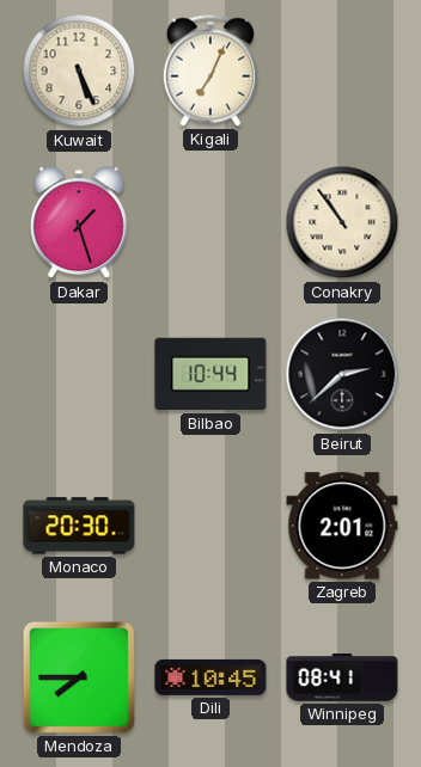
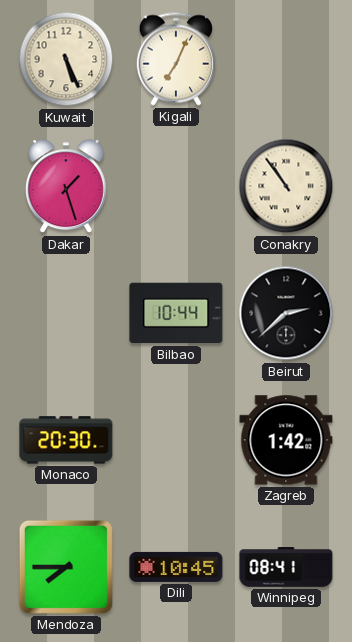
Zagreb: 2:01 -> 1:42
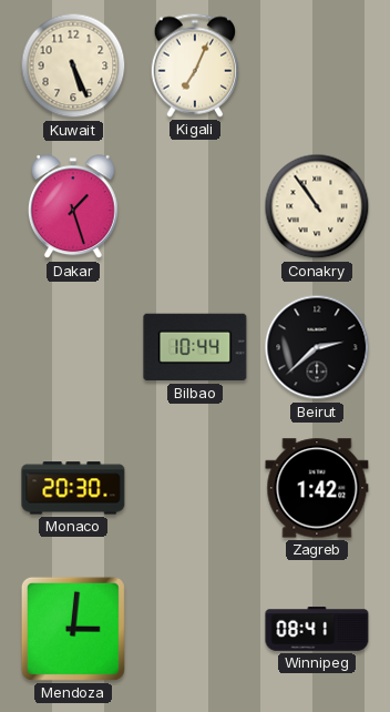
Mendoza: 7:45 -> 3:01
Dili: 10:45 -> none
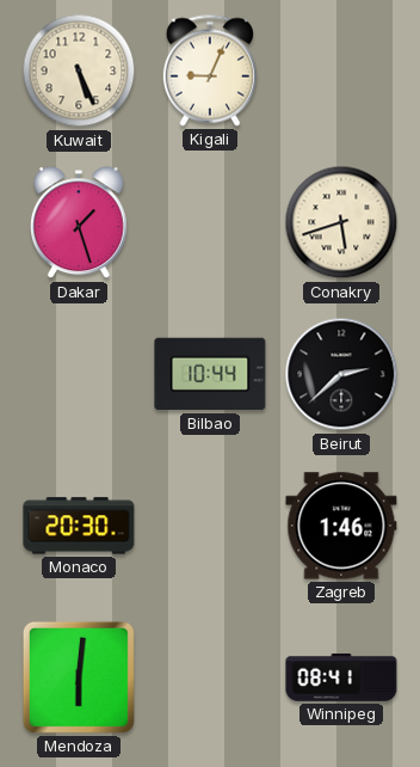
Kigali: 7:04 -> 9:04
Conakry: 10:54 -> 5:42
Zagreb: 1:42 -> 1:46
Mendoza: 3:01 -> 6:01
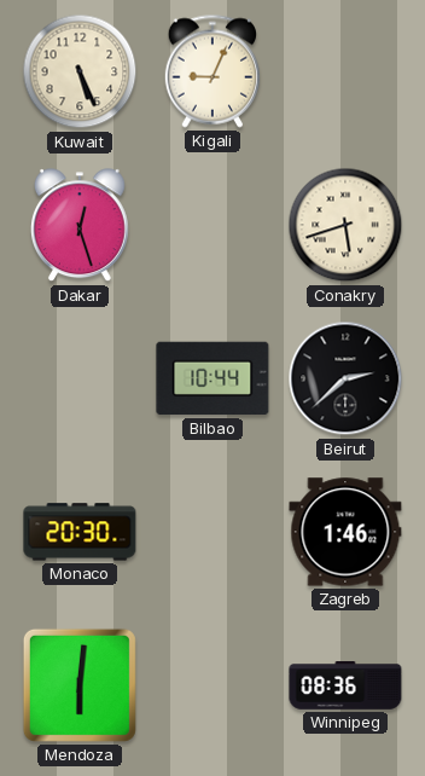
Dakar: 1:27 -> 12:27
Winnipeg: 08:41 -> 08:36
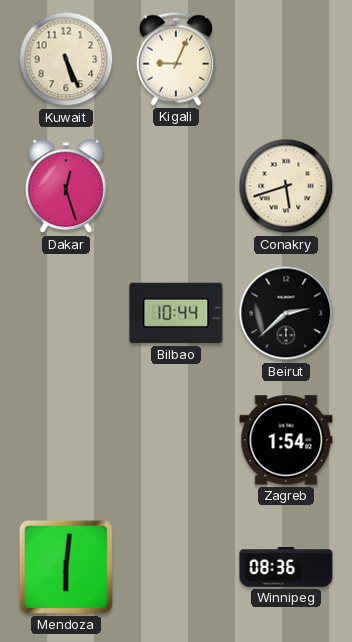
Monaco: 20:30 -> none
Zagreb: 1:46 -> 1:54
